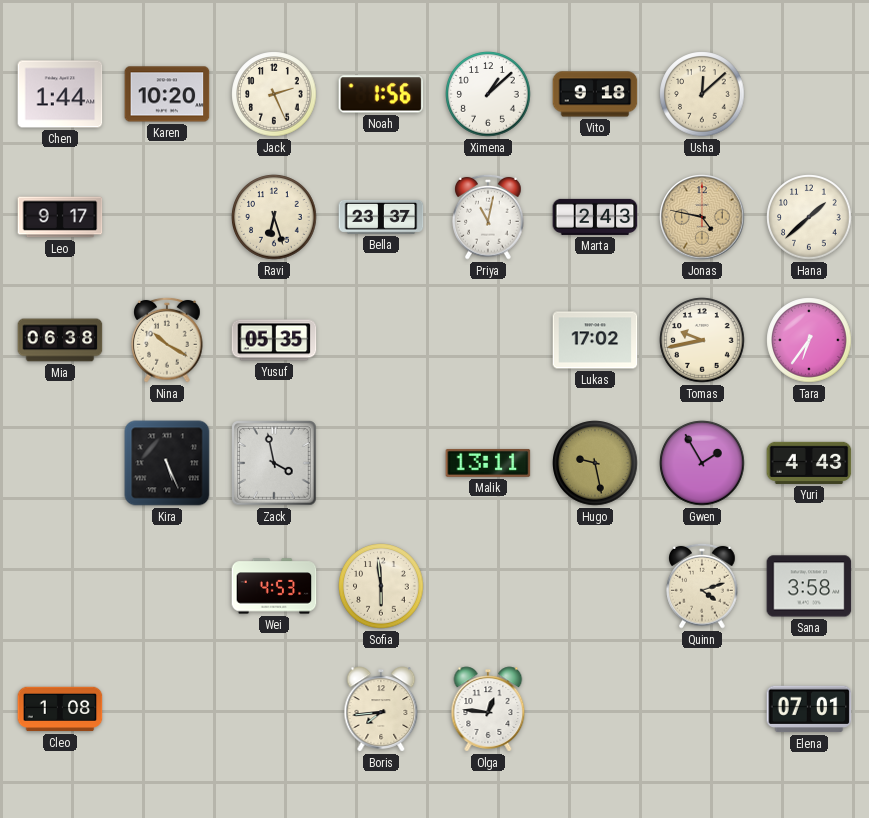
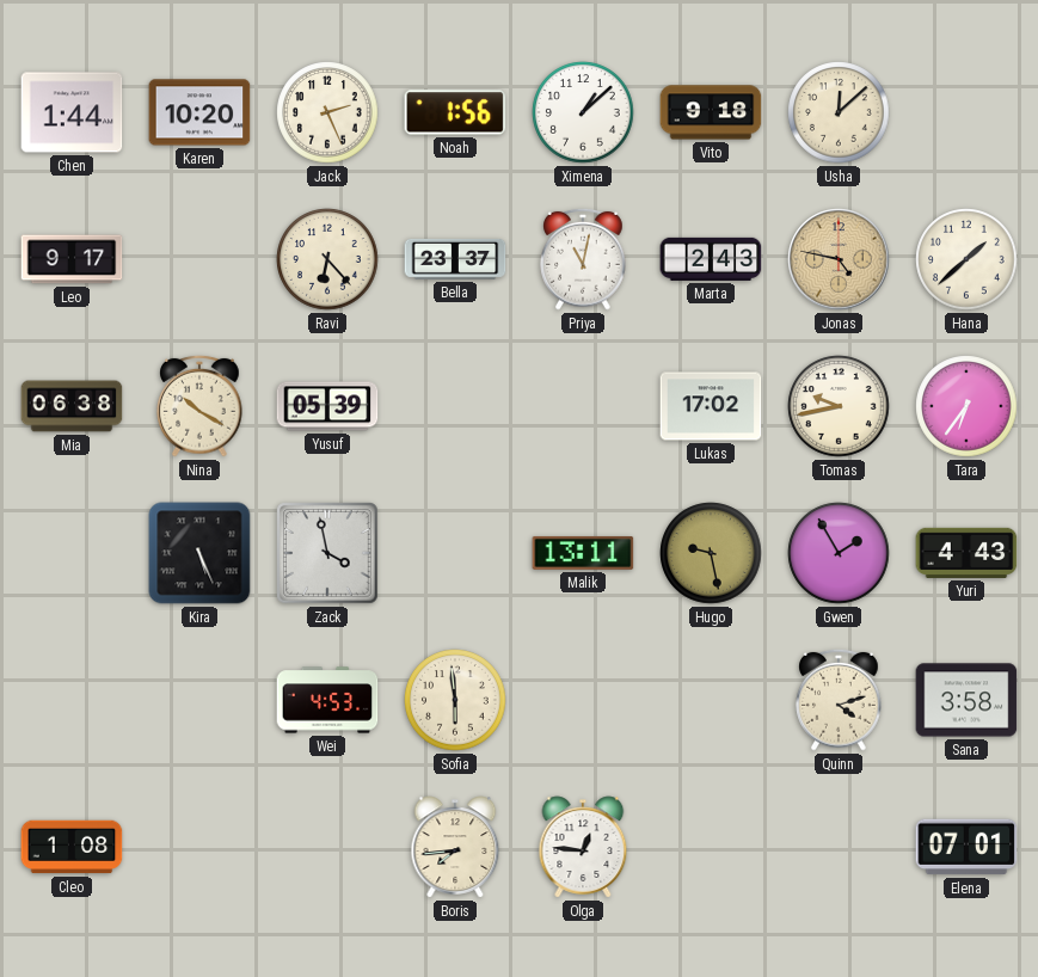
Ravi: 6:27 -> 6:23
Yusuf: 05:35 -> 05:39
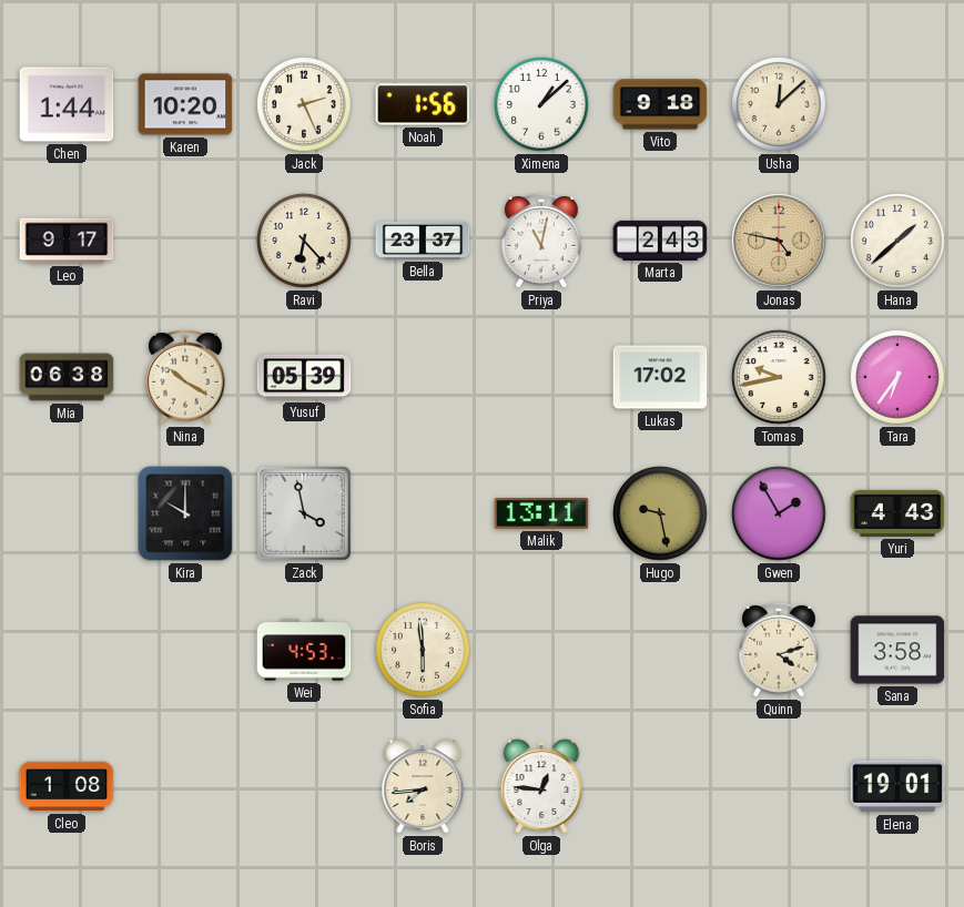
Kira: 5:26 -> 10:00
Elena: 07:01 -> 19:01
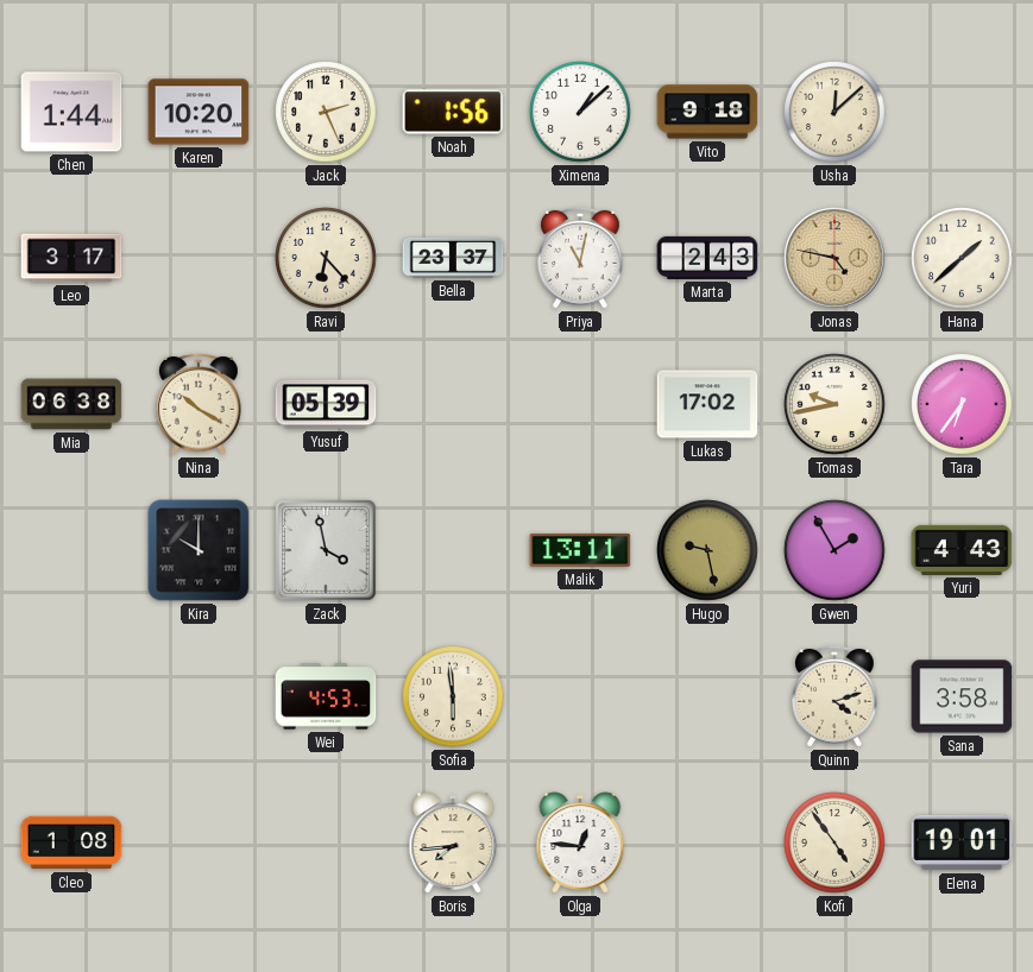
Leo: 9:17 -> 3:17
Kofi: none -> 4:54
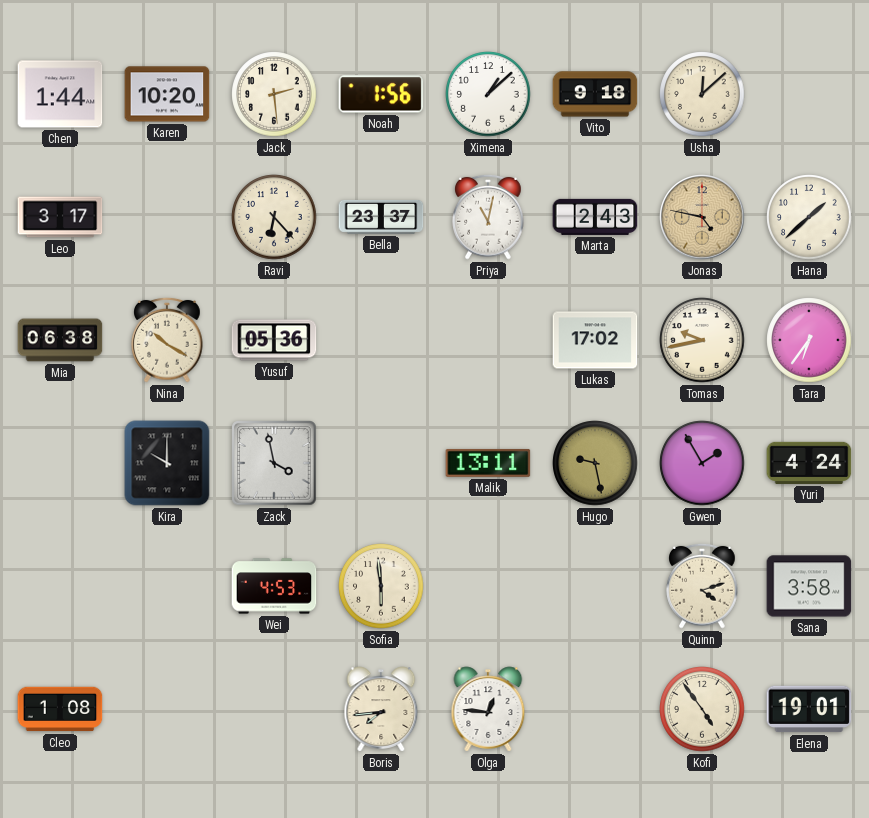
Jack: 2:26 -> 2:29
Yusuf: 05:39 -> 05:36
Yuri: 4:43 -> 4:24
